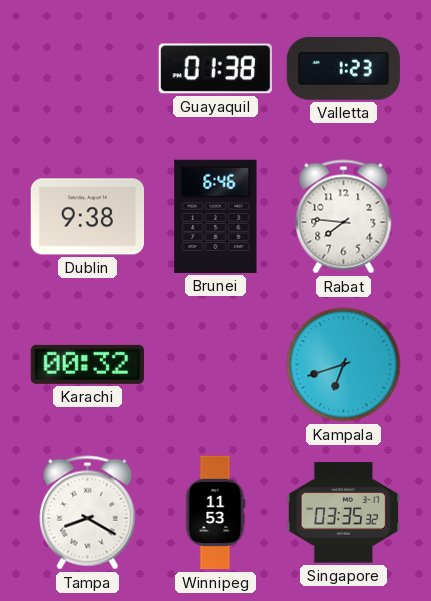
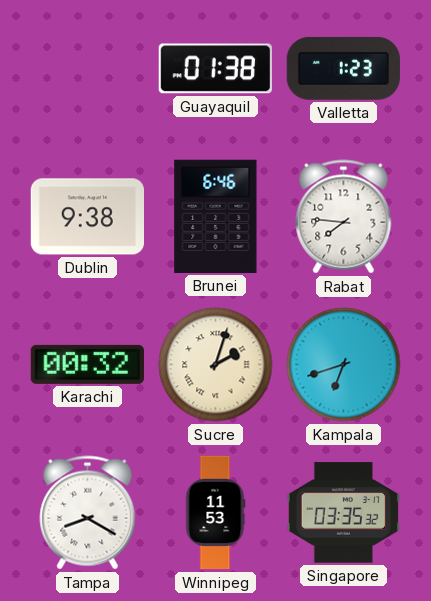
Sucre: none -> 2:03
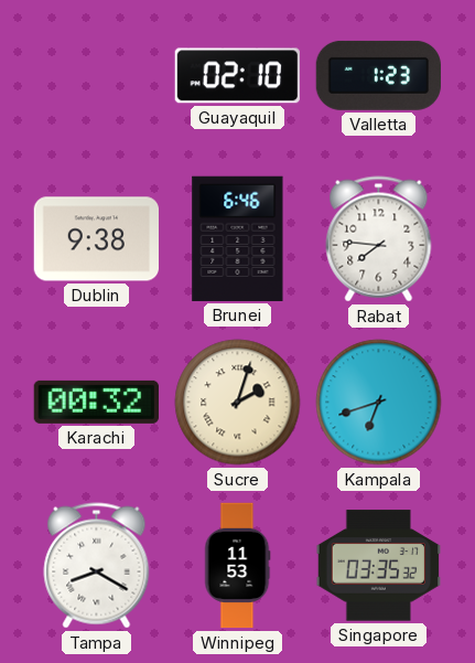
Guayaquil: 01:38 -> 02:10
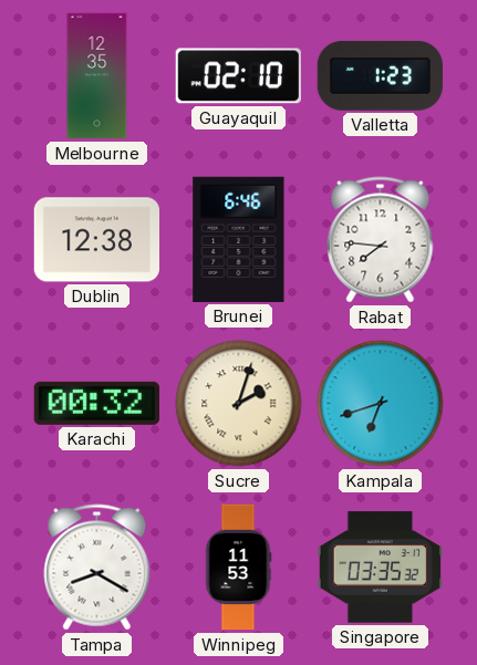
Melbourne: none -> 12:35
Dublin: 9:38 -> 12:38
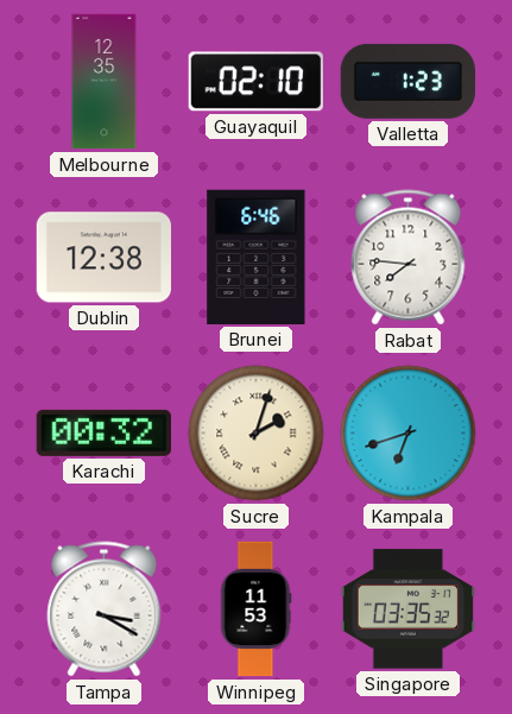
Tampa: 8:20 -> 3:20
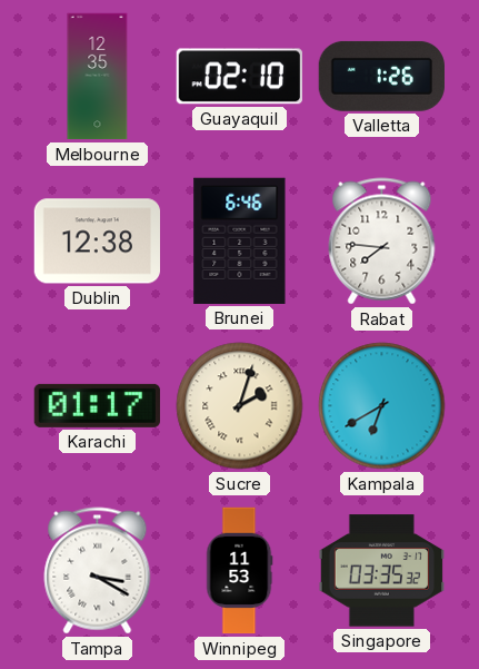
Valletta: 1:23 -> 1:26
Karachi: 00:32 -> 01:17
Kampala: 6:42 -> 6:40
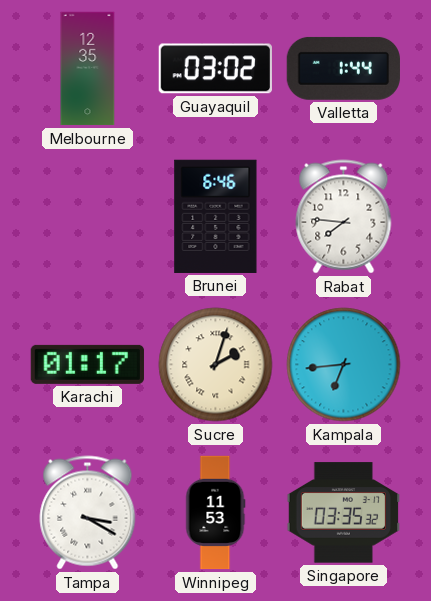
Guayaquil: 02:10 -> 03:02
Valletta: 1:26 -> 1:44
Dublin: 12:38 -> none
Kampala: 6:40 -> 6:44
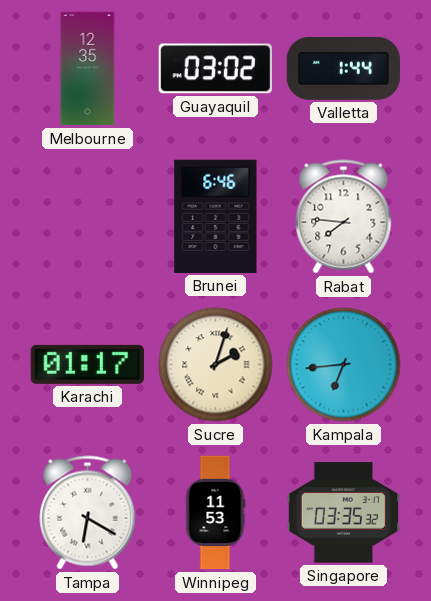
Tampa: 3:20 -> 6:20
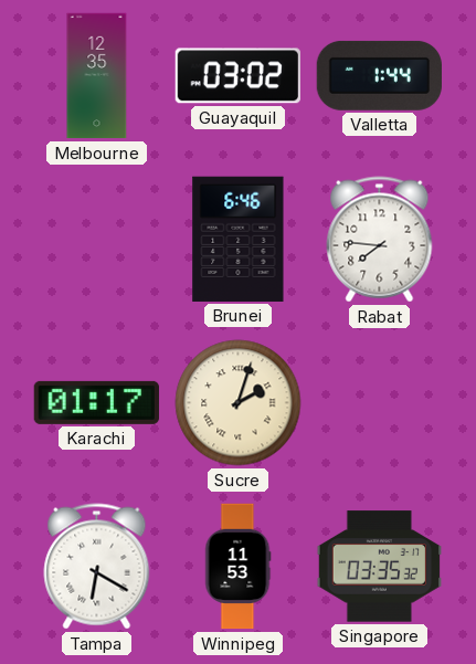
Kampala: 6:44 -> none
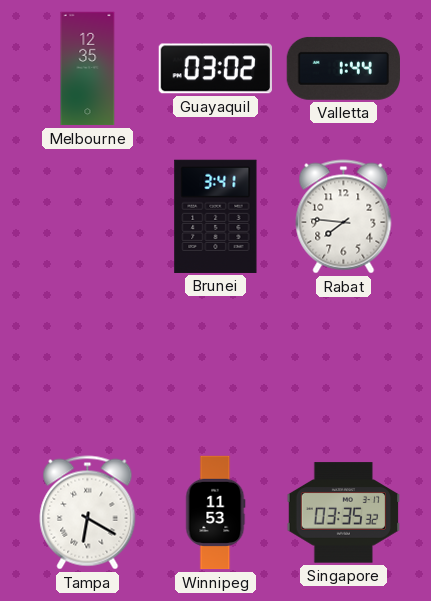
Brunei: 6:46 -> 3:41
Karachi: 01:17 -> none
Sucre: 2:03 -> none
